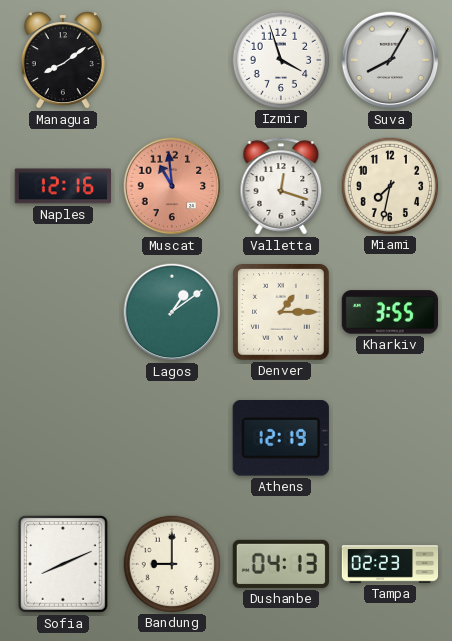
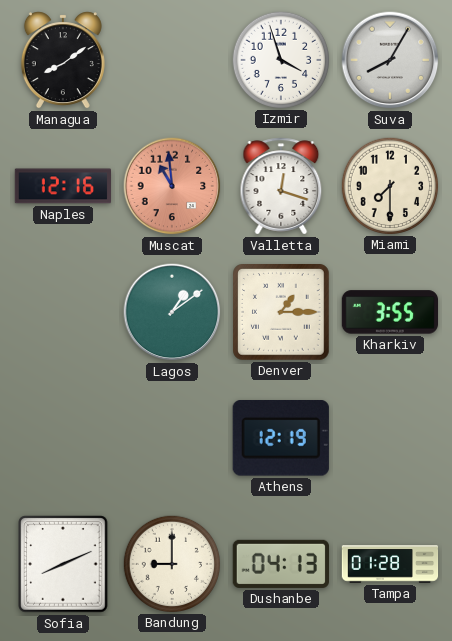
Miami: 7:32 -> 7:30
Tampa: 02:23 -> 01:28
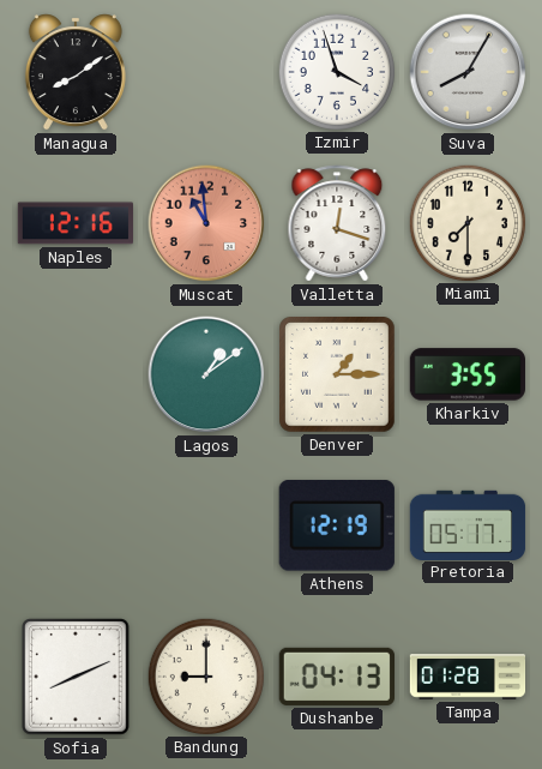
Pretoria: none -> 05:17
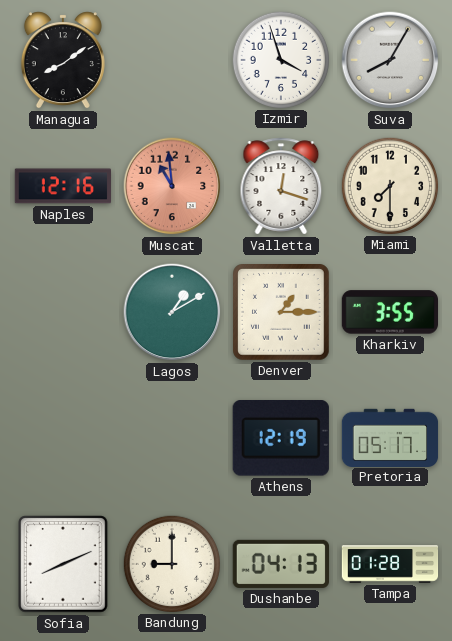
Lagos: 1:09 -> 1:10
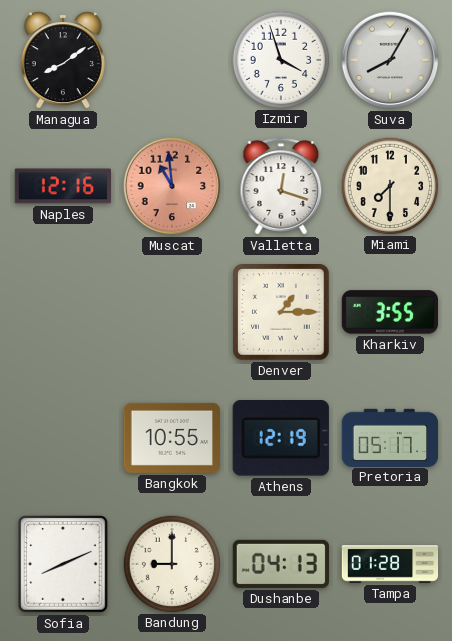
Lagos: 1:10 -> none
Bangkok: none -> 10:55
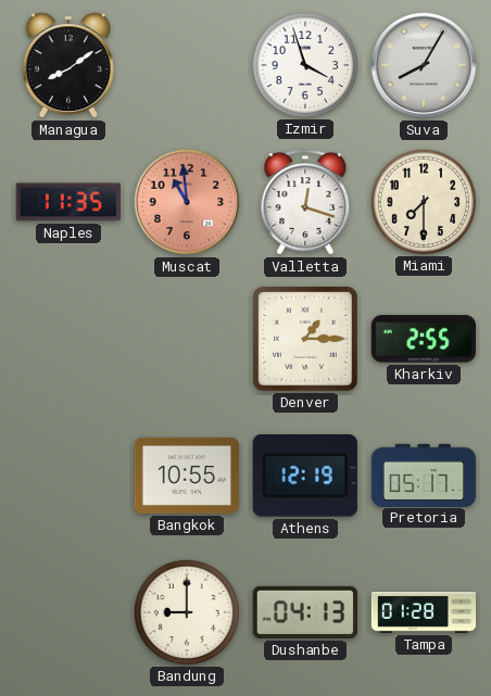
Naples: 12:16 -> 11:35
Kharkiv: 3:55 -> 2:55
Sofia: 8:11 -> none
